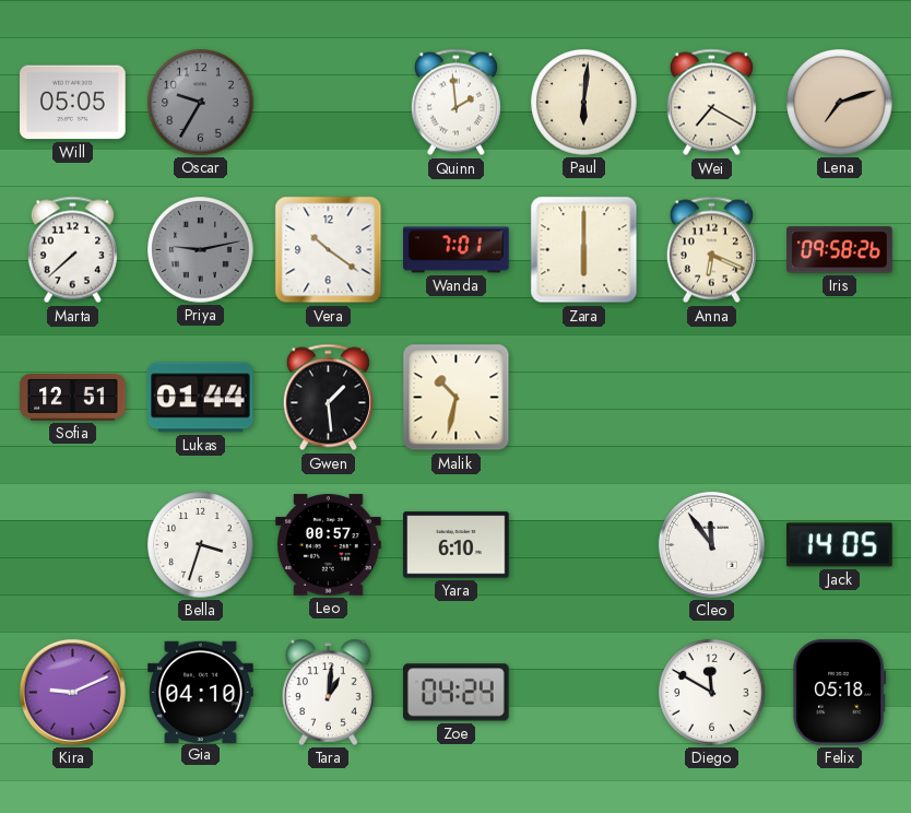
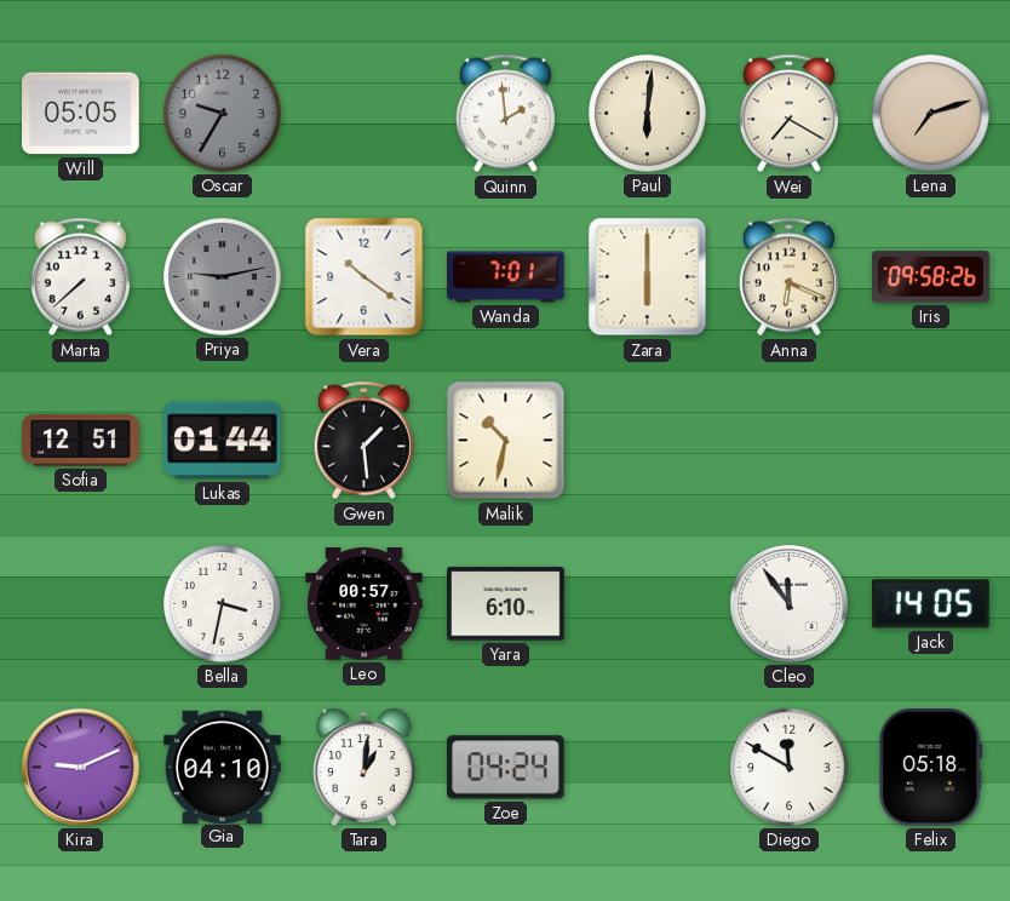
Bella: 3:33 -> 3:32
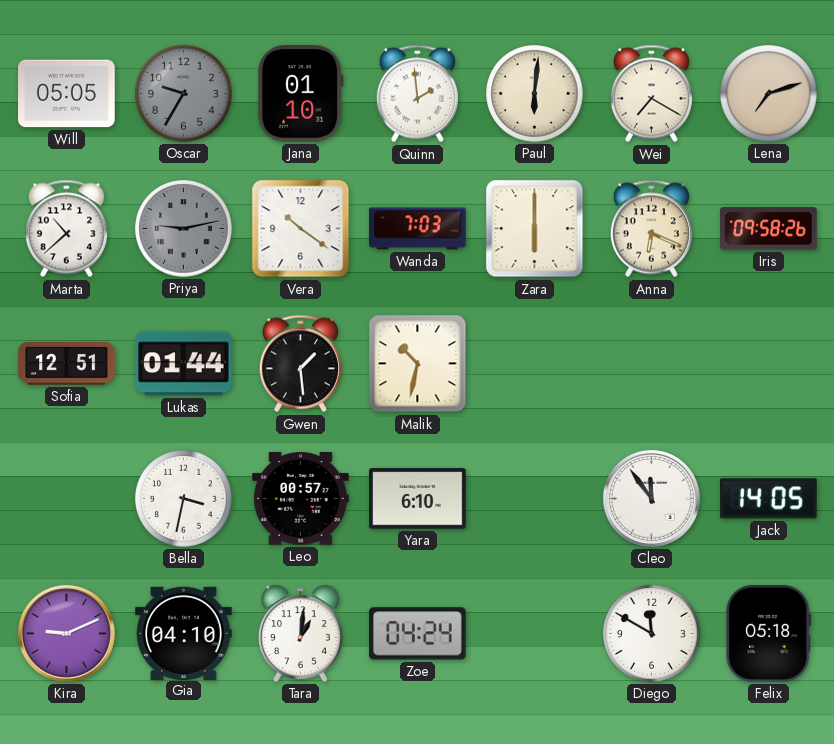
Jana: none -> 01:10
Marta: 7:38 -> 10:38
Wanda: 7:01 -> 7:03
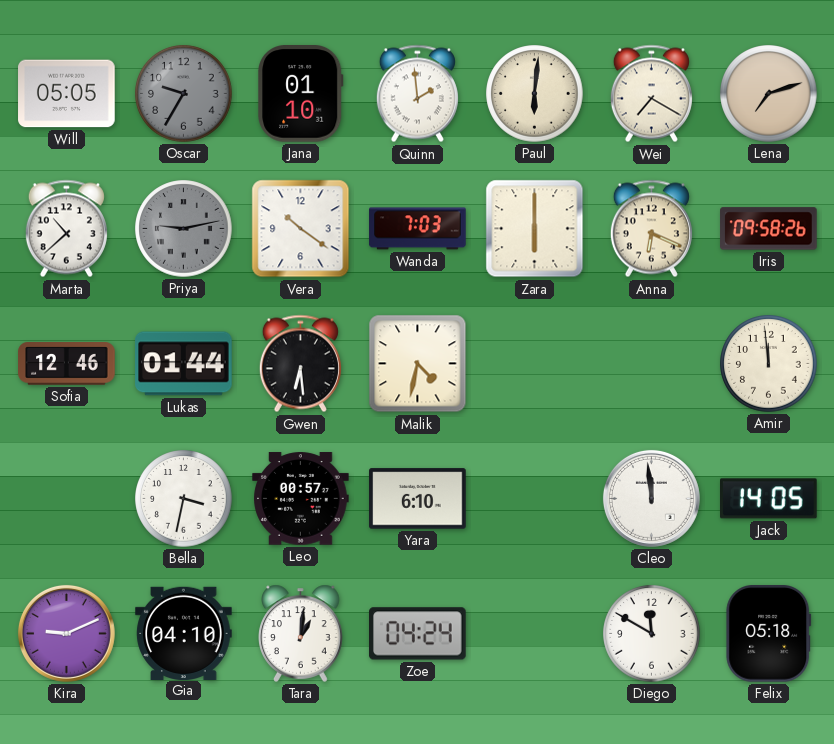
Sofia: 12:51 -> 12:46
Gwen: 1:29 -> 6:29
Malik: 10:32 -> 4:32
Amir: none -> 11:59
Cleo: 11:54 -> 11:59
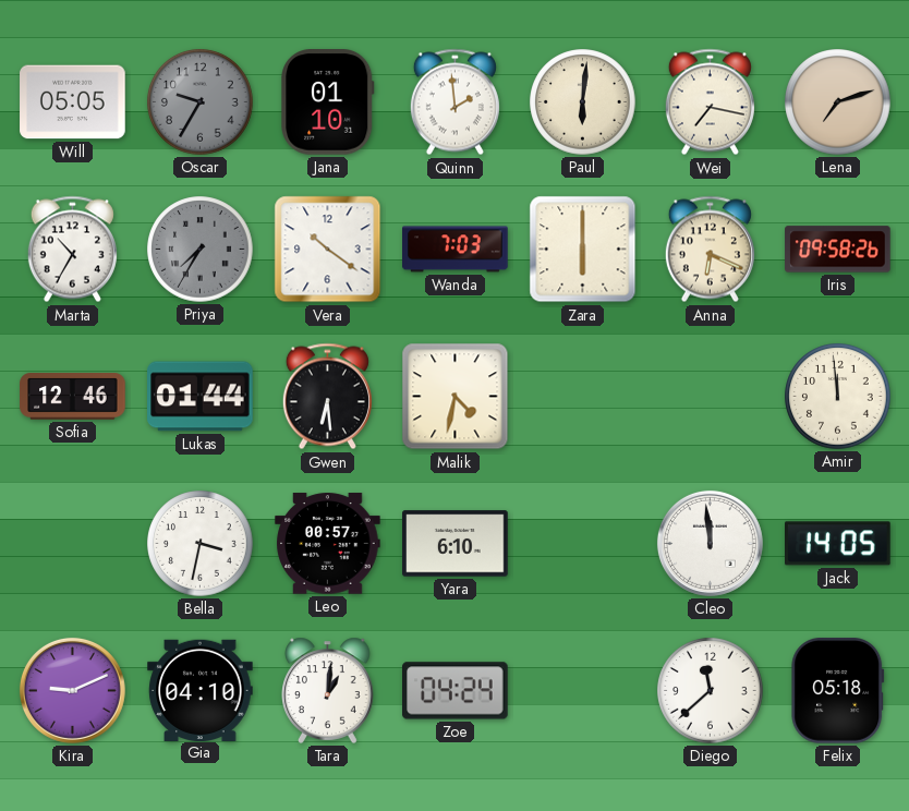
Wei: 7:20 -> 7:17
Marta: 10:38 -> 10:35
Priya: 9:13 -> 7:35
Diego: 11:50 -> 11:38
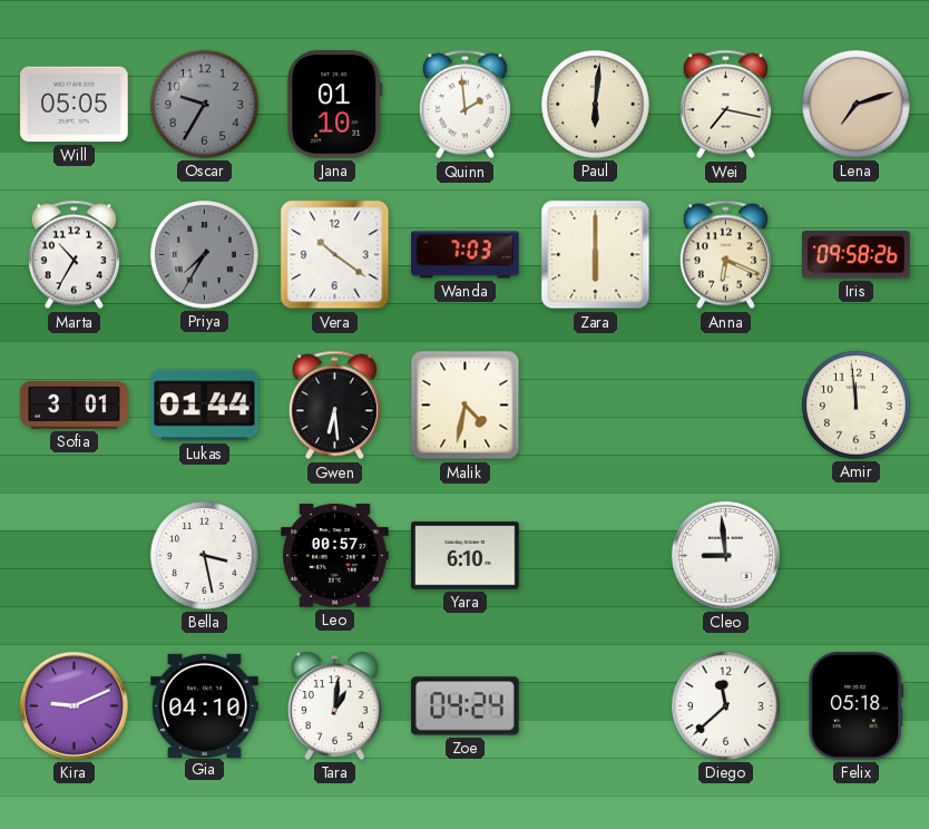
Sofia: 12:46 -> 3:01
Bella: 3:32 -> 3:28
Cleo: 11:59 -> 8:59
Jack: 14:05 -> none
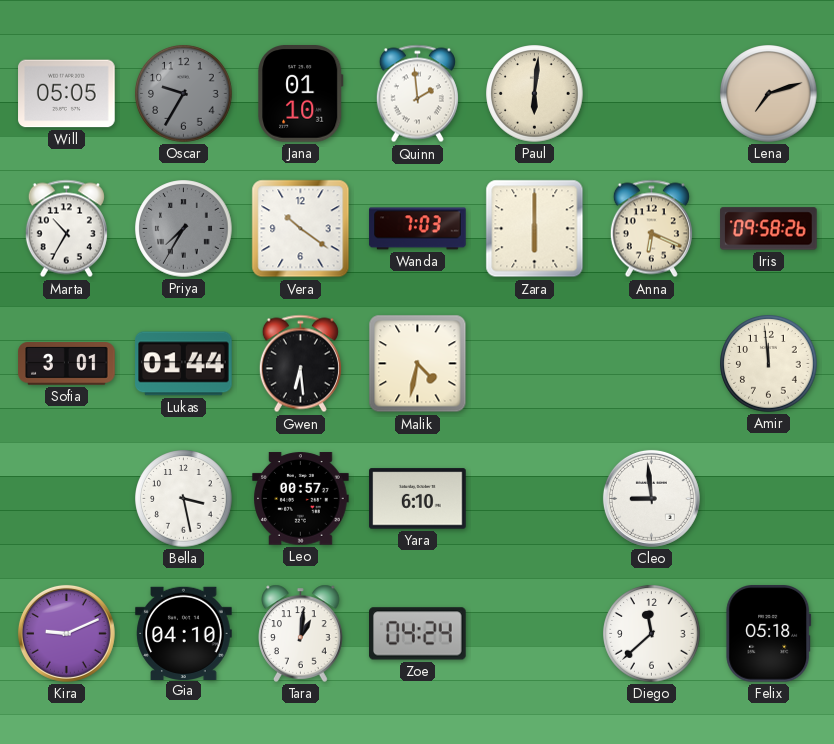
Wei: 7:17 -> none
